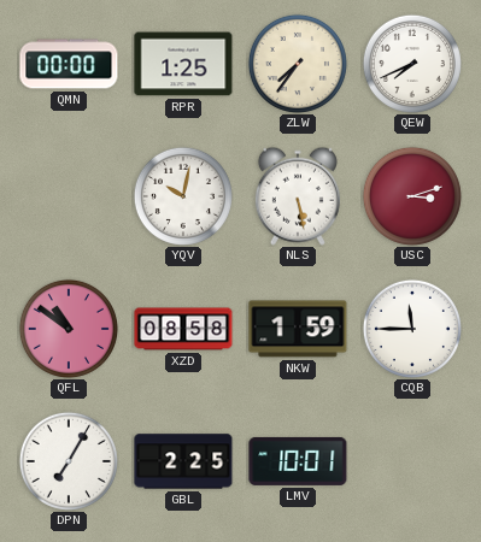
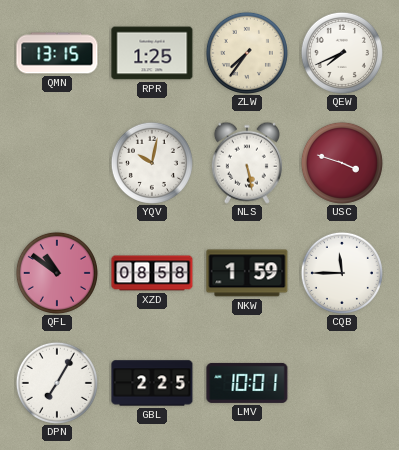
QMN: 00:00 -> 13:15
USC: 3:12 -> 3:48
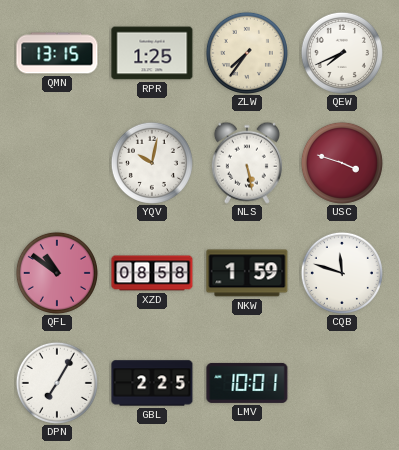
CQB: 11:45 -> 11:48
